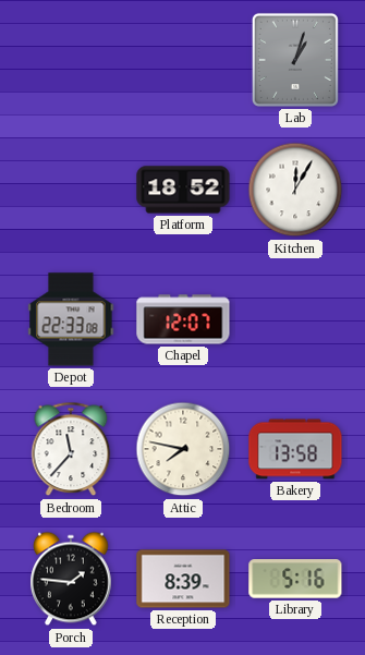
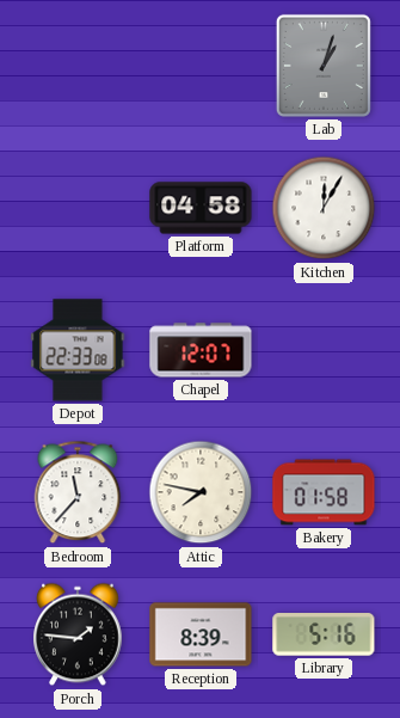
Platform: 18:52 -> 04:58
Bakery: 13:58 -> 01:58
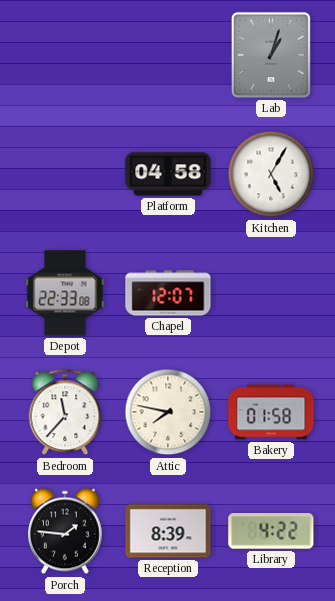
Kitchen: 12:05 -> 5:05
Library: 5:16 -> 4:22
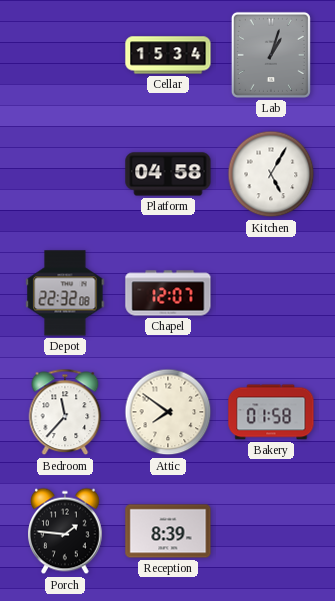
Cellar: none -> 15:34
Depot: 22:33 -> 22:32
Attic: 7:47 -> 7:51
Library: 4:22 -> none
